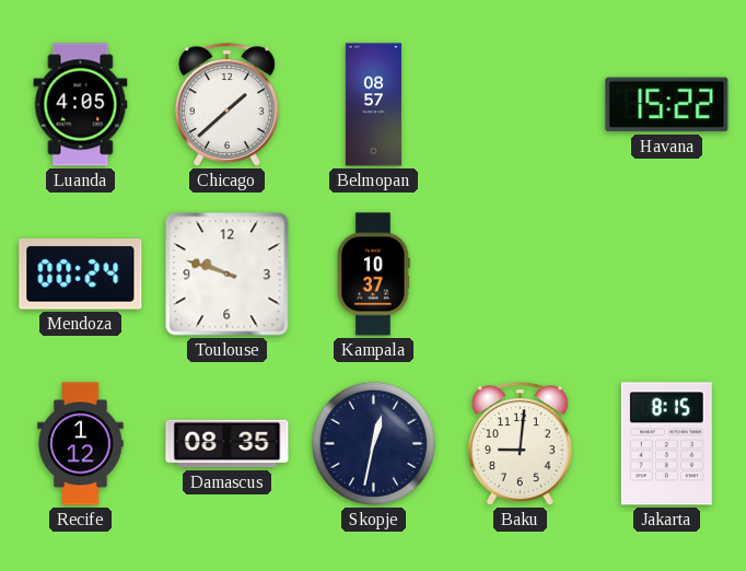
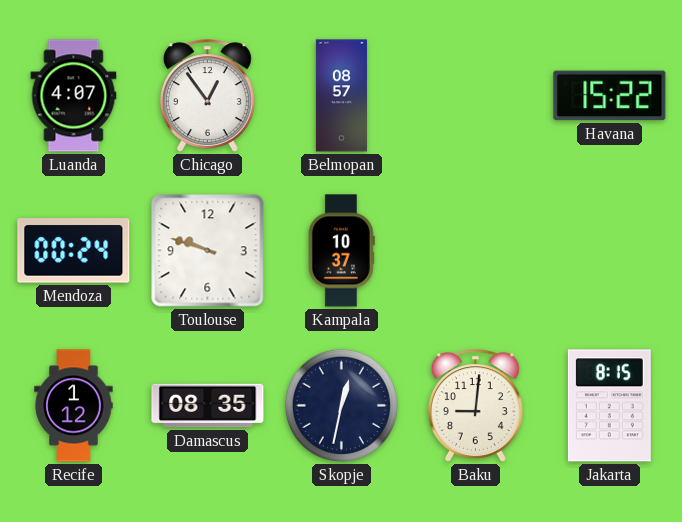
Luanda: 4:05 -> 4:07
Chicago: 1:38 -> 12:54
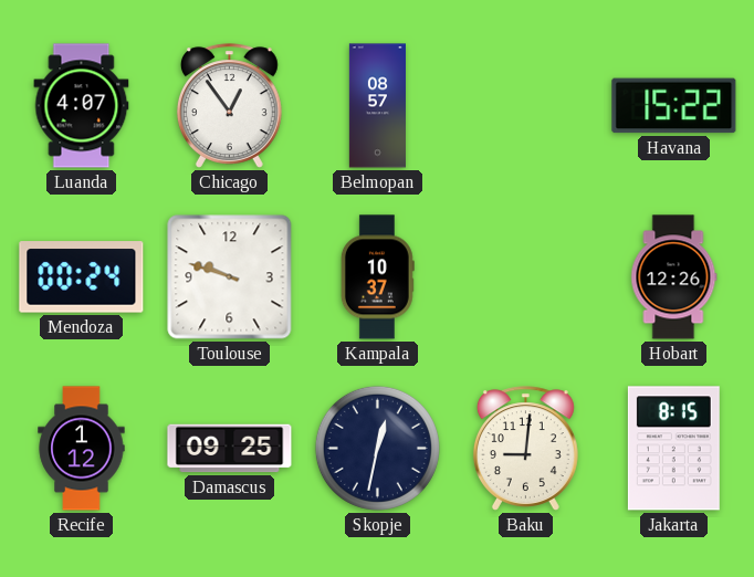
Hobart: none -> 12:26
Damascus: 08:35 -> 09:25
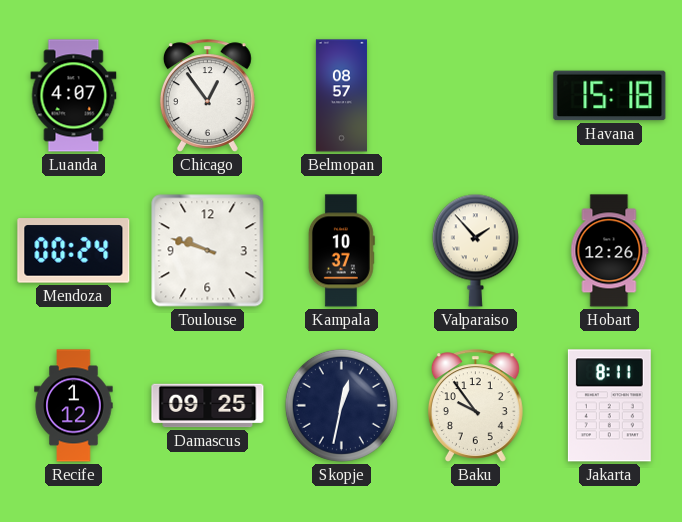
Havana: 15:22 -> 15:18
Valparaiso: none -> 1:53
Baku: 9:01 -> 9:54
Jakarta: 8:15 -> 8:11
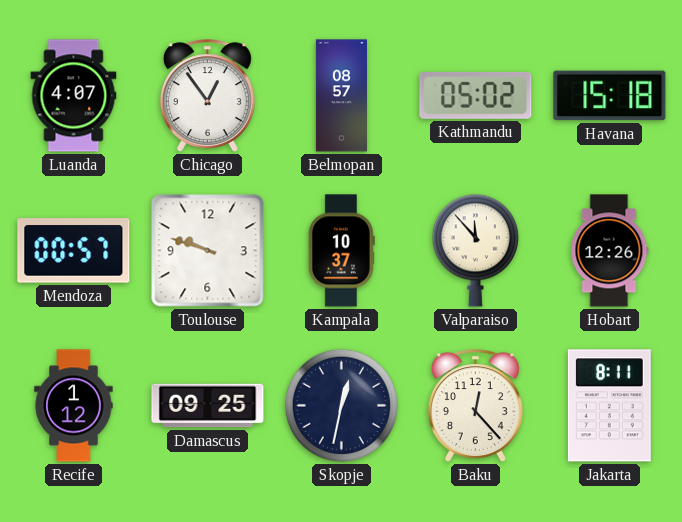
Kathmandu: none -> 05:02
Mendoza: 00:24 -> 00:57
Valparaiso: 1:53 -> 11:53
Baku: 9:54 -> 12:23
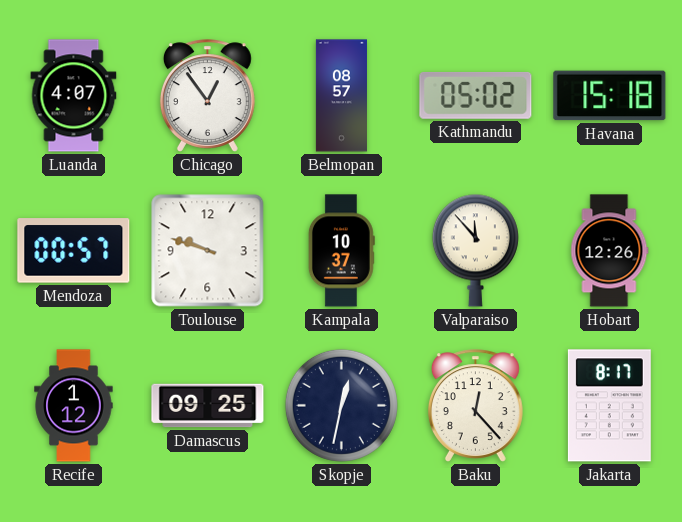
Jakarta: 8:11 -> 8:17
